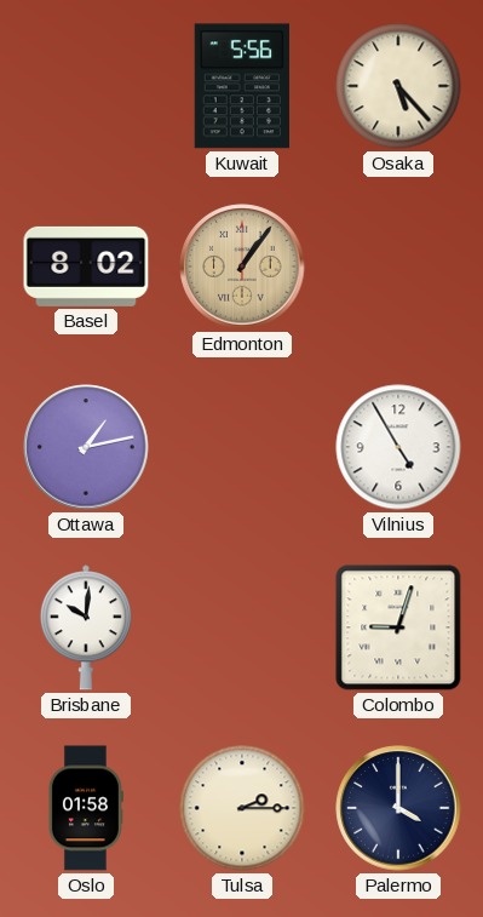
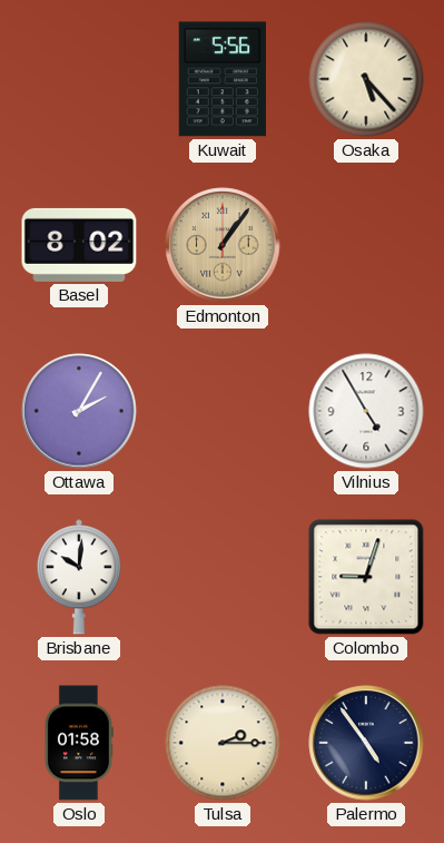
Ottawa: 1:13 -> 2:05
Palermo: 4:00 -> 4:54
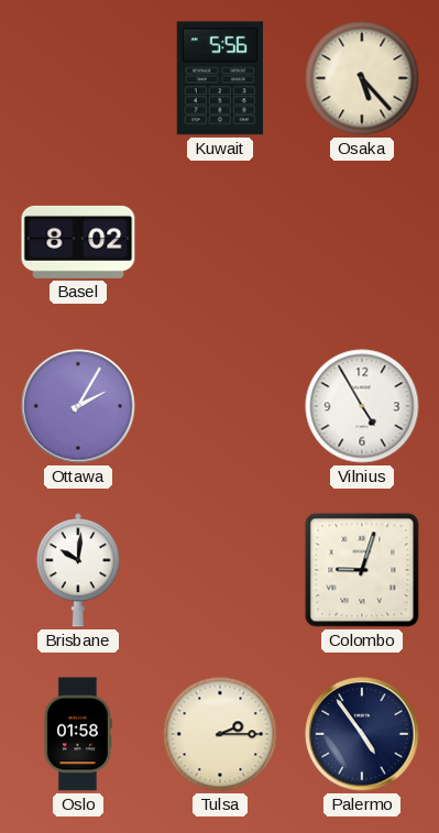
Edmonton: 1:06 -> none
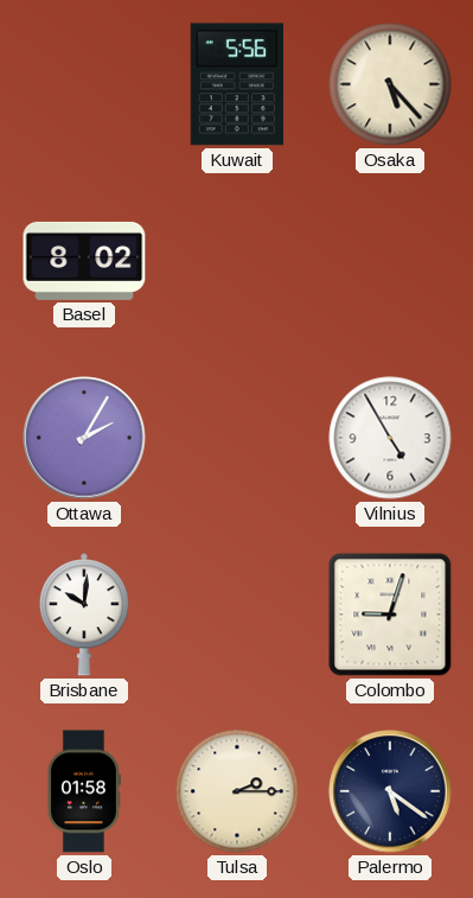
Palermo: 4:54 -> 5:21
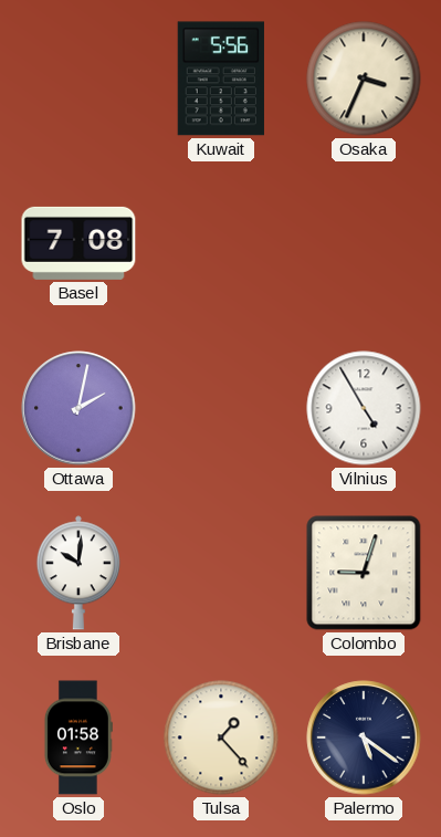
Osaka: 5:23 -> 3:34
Basel: 8:02 -> 7:08
Ottawa: 2:05 -> 2:02
Tulsa: 2:15 -> 1:23
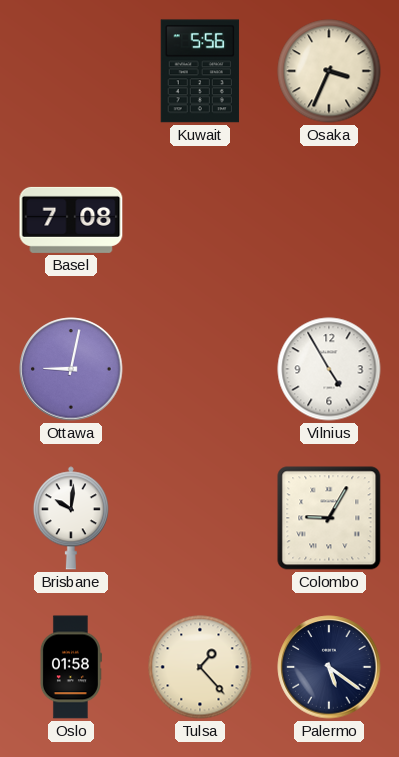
Ottawa: 2:02 -> 9:02
Colombo: 9:03 -> 9:05
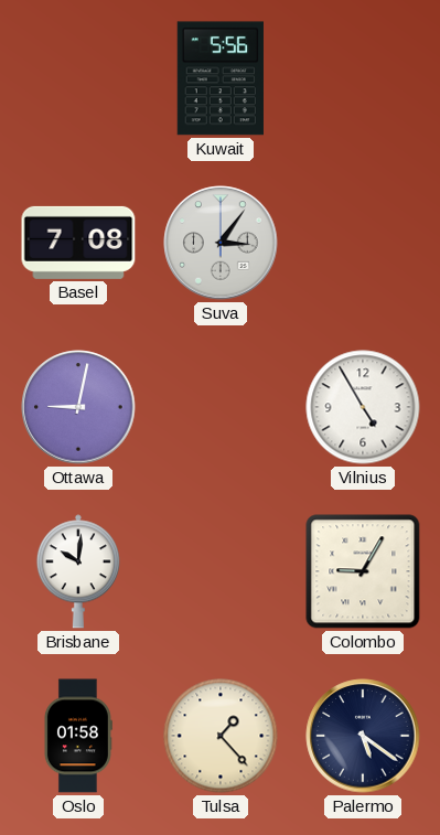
Osaka: 3:34 -> none
Suva: none -> 3:06
